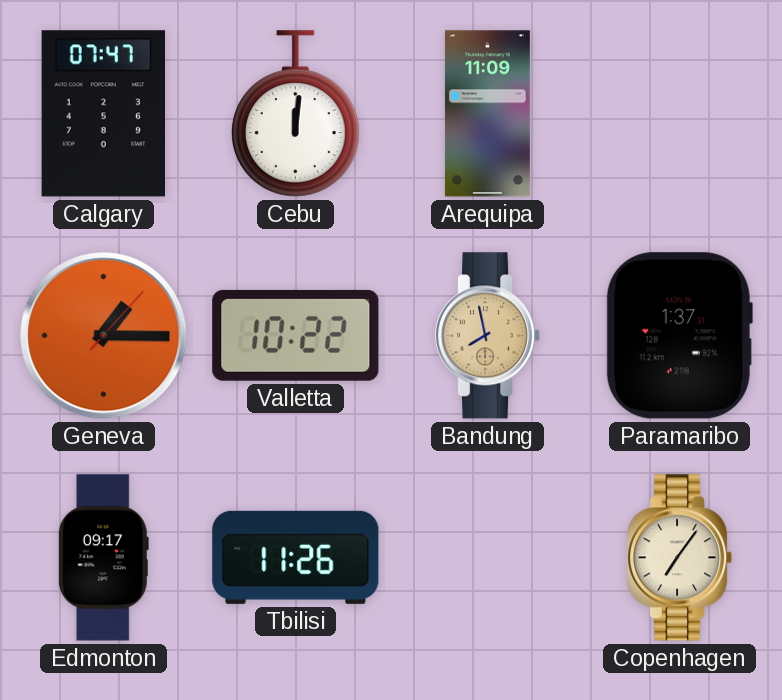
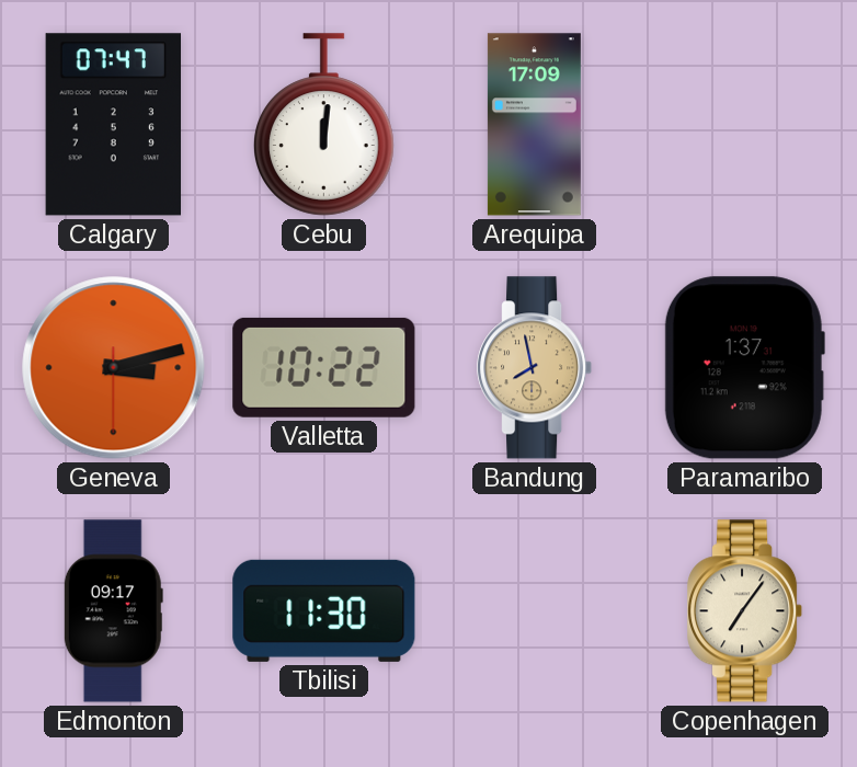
Arequipa: 11:09 -> 17:09
Geneva: 1:15 -> 3:12
Tbilisi: 11:26 -> 11:30
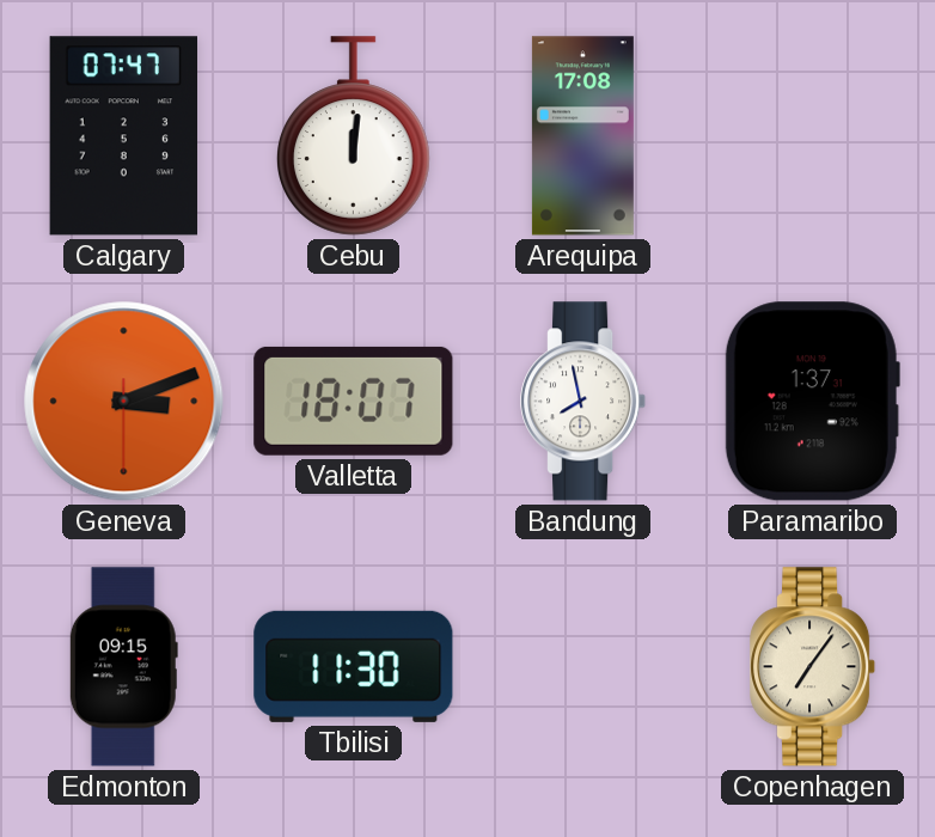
Arequipa: 17:09 -> 17:08
Geneva: 3:12 -> 3:11
Valletta: 10:22 -> 18:07
Bandung dial: champagne -> white
Edmonton: 09:17 -> 09:15
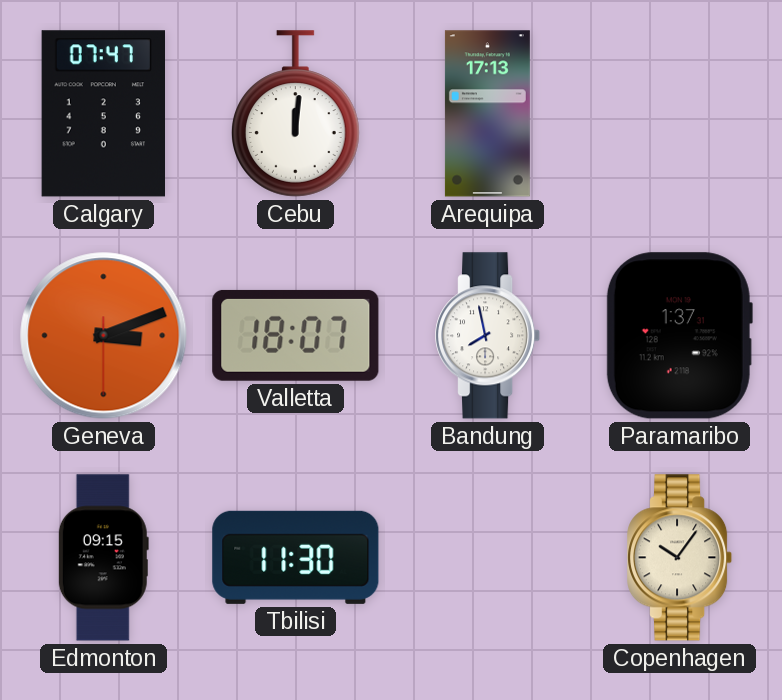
Arequipa: 17:08 -> 17:13
Copenhagen: 7:06 -> 10:06
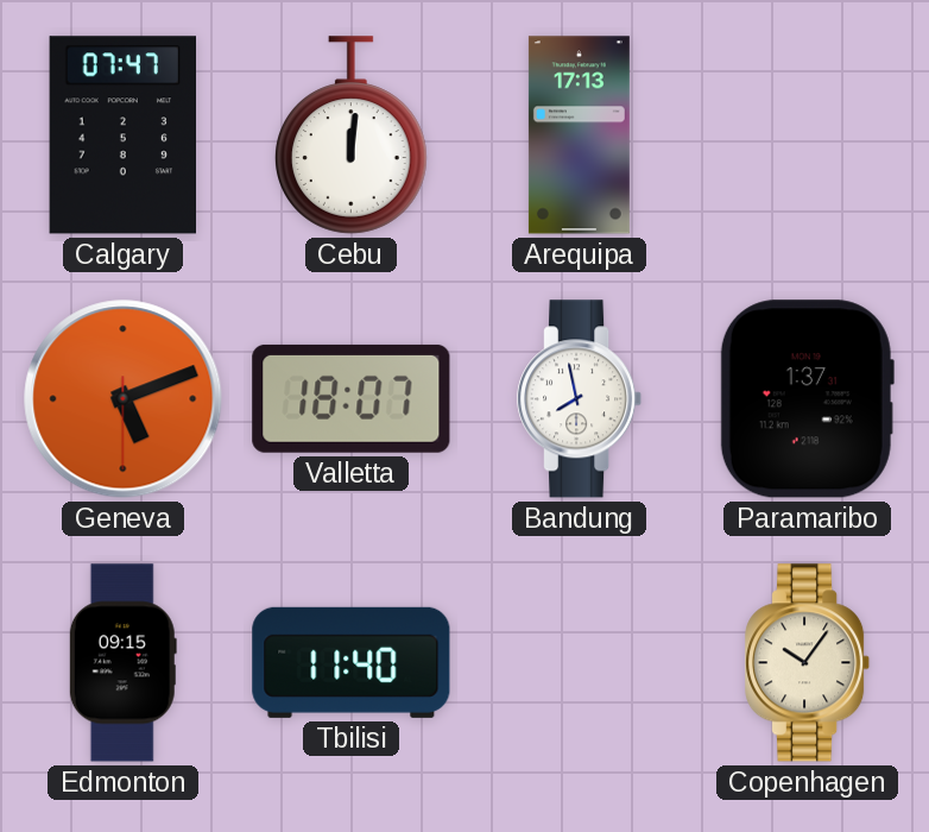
Geneva: 3:11 -> 5:11
Tbilisi: 11:30 -> 11:40
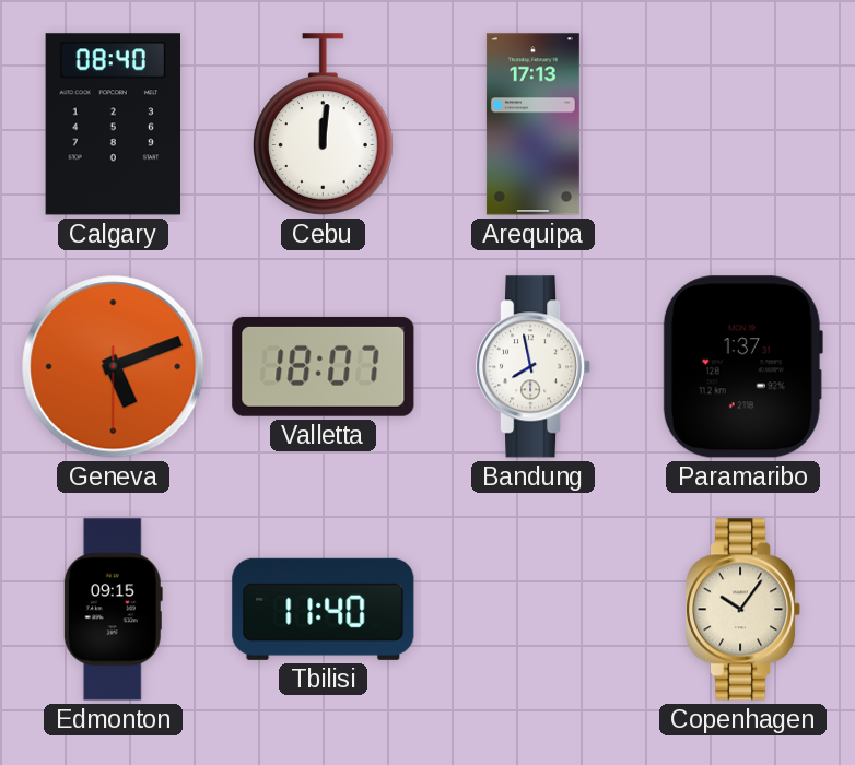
Calgary: 07:47 -> 08:40
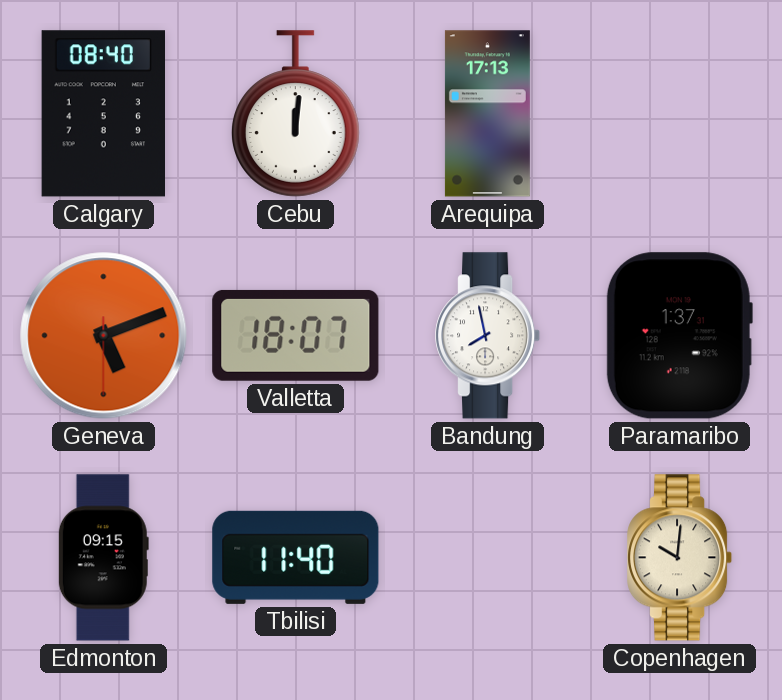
Copenhagen: 10:06 -> 10:01
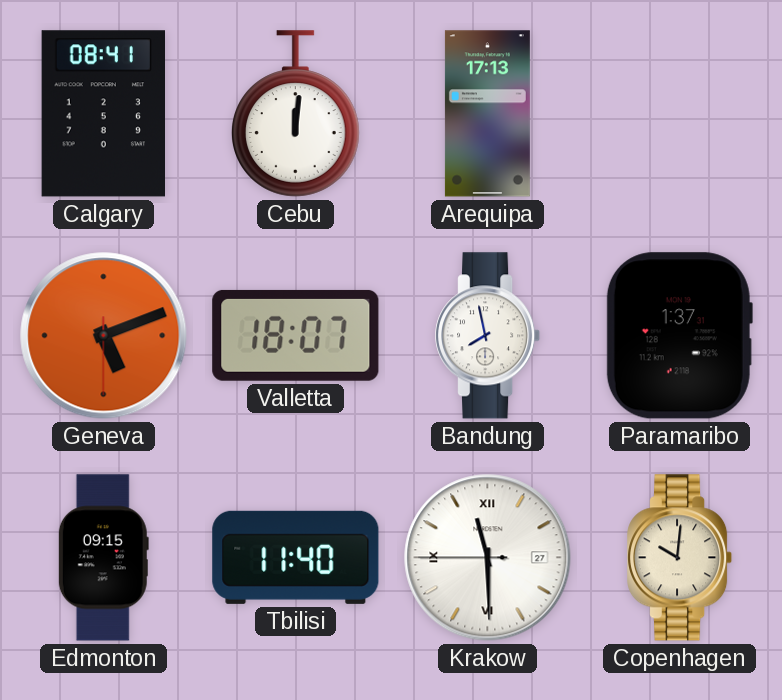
Calgary: 08:40 -> 08:41
Krakow: none -> 11:29
